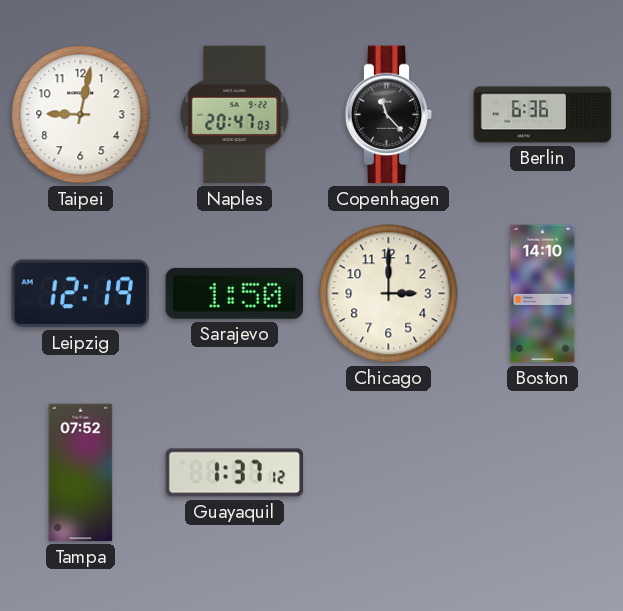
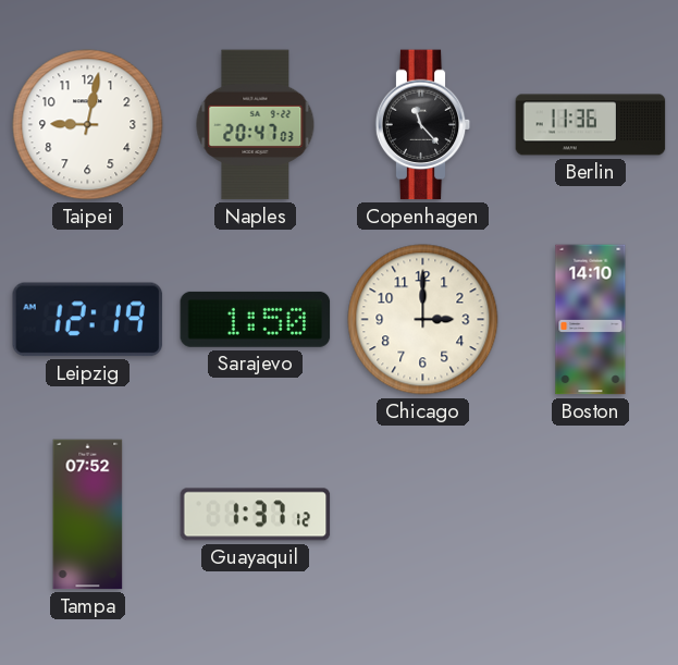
Berlin: 6:36 -> 11:36
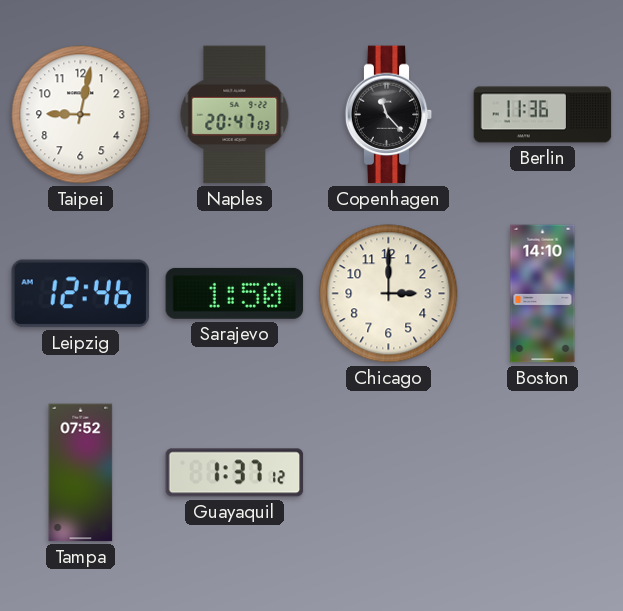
Leipzig: 12:19 -> 12:46
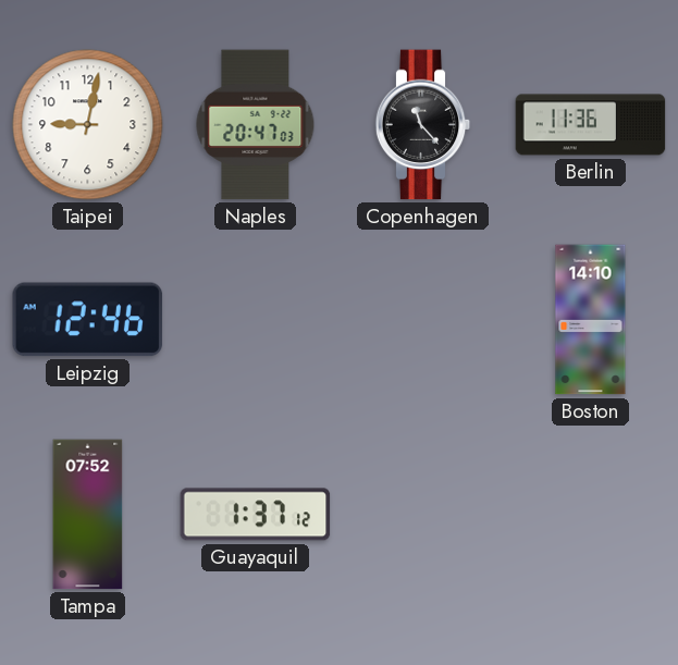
Sarajevo: 1:50 -> none
Chicago: 3:00 -> none
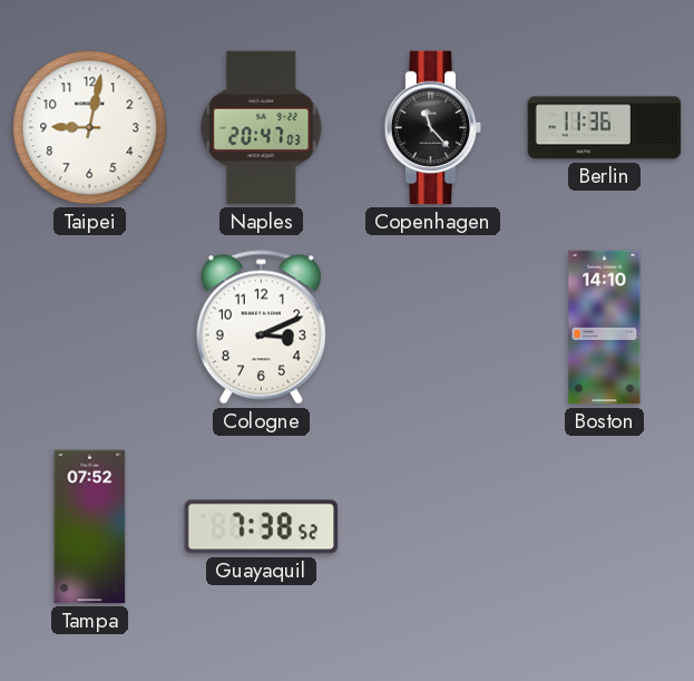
Leipzig: 12:46 -> none
Cologne: none -> 3:11
Guayaquil: 1:37 -> 7:38
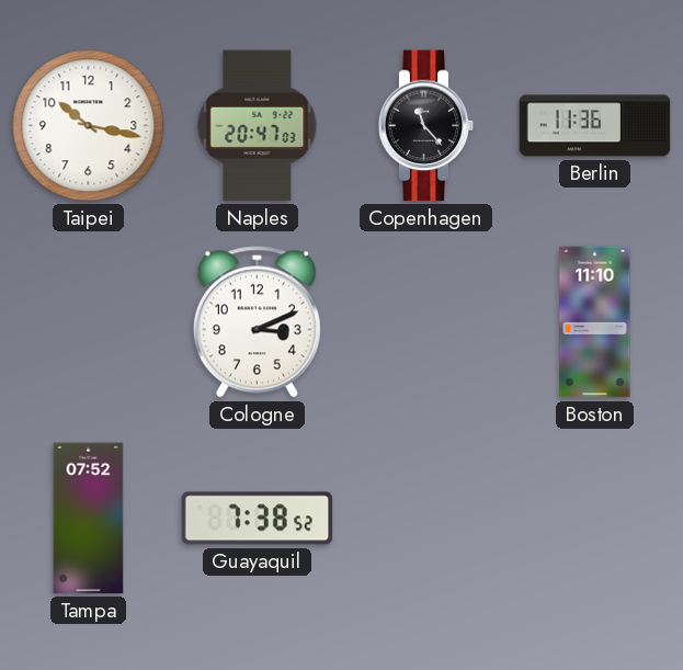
Taipei: 9:02 -> 10:17
Boston: 14:10 -> 11:10
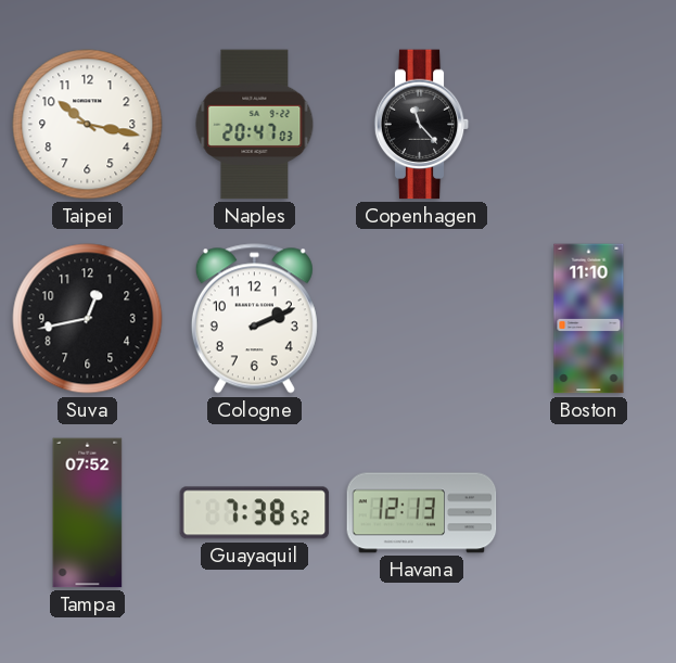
Berlin: 11:36 -> none
Suva: none -> 12:43
Cologne: 3:11 -> 2:11
Havana: none -> 12:13
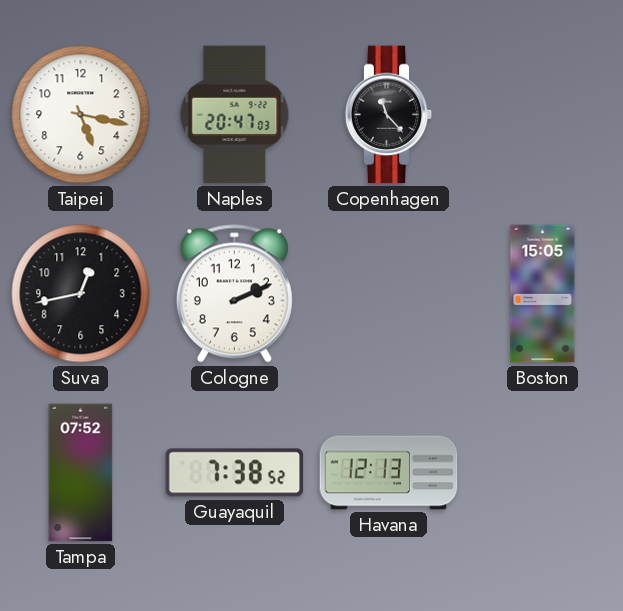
Taipei: 10:17 -> 5:17
Boston: 11:10 -> 15:05
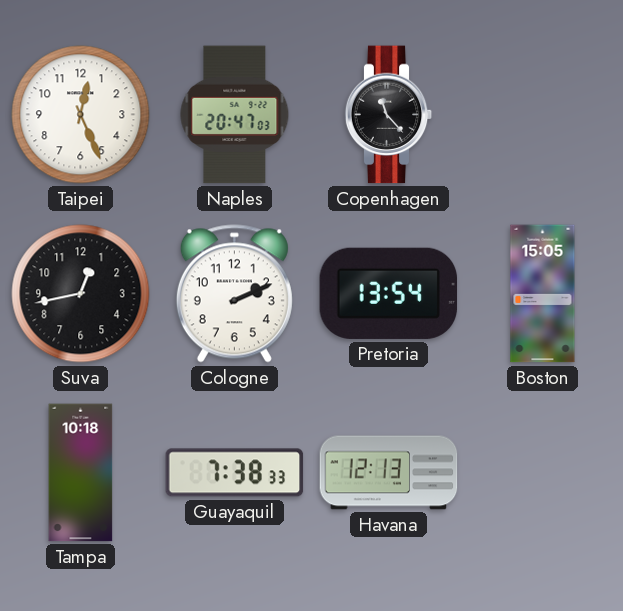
Taipei: 5:17 -> 12:26
Pretoria: none -> 13:54
Tampa: 07:52 -> 10:18
Guayaquil: 7:38:52 -> 7:38:33
